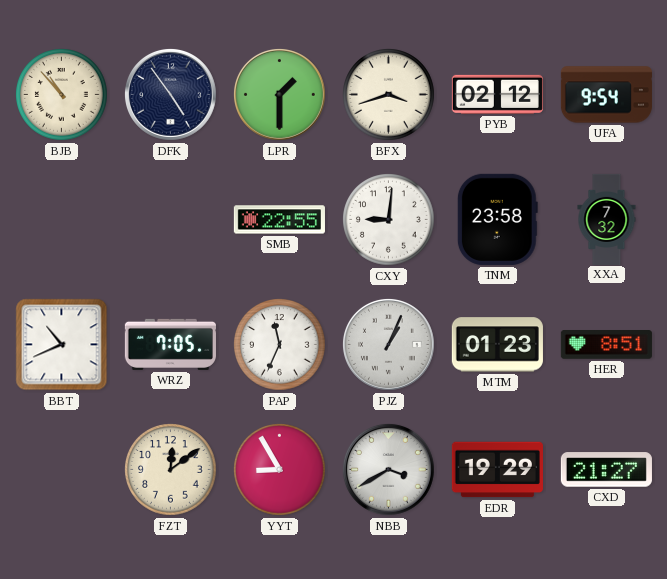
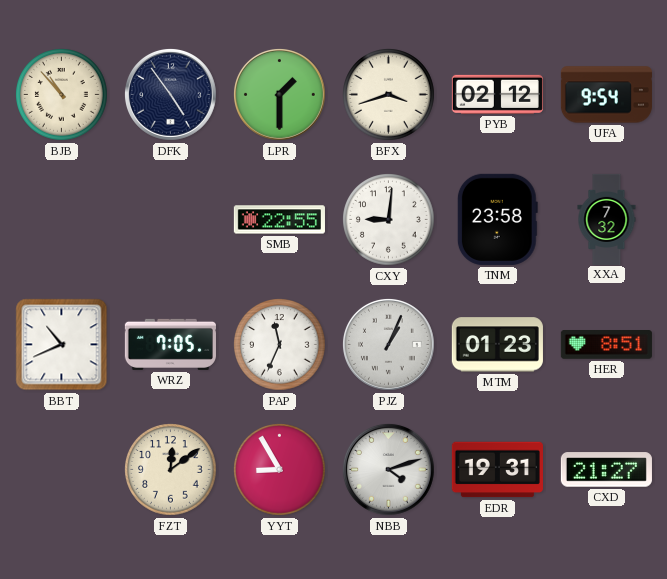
NBB: 3:40 -> 4:12
EDR: 19:29 -> 19:31
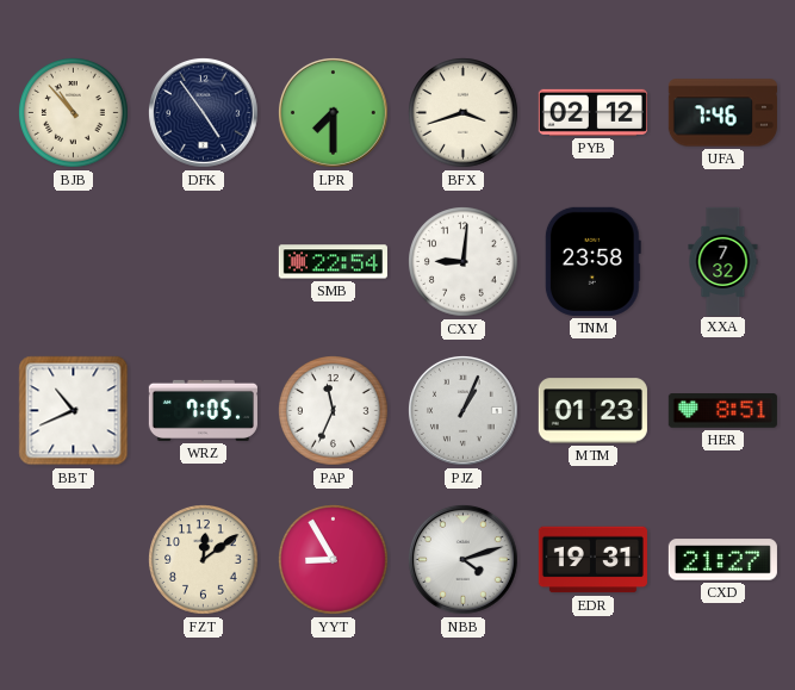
LPR: 1:30 -> 7:30
UFA: 9:54 -> 7:46
SMB: 22:55 -> 22:54
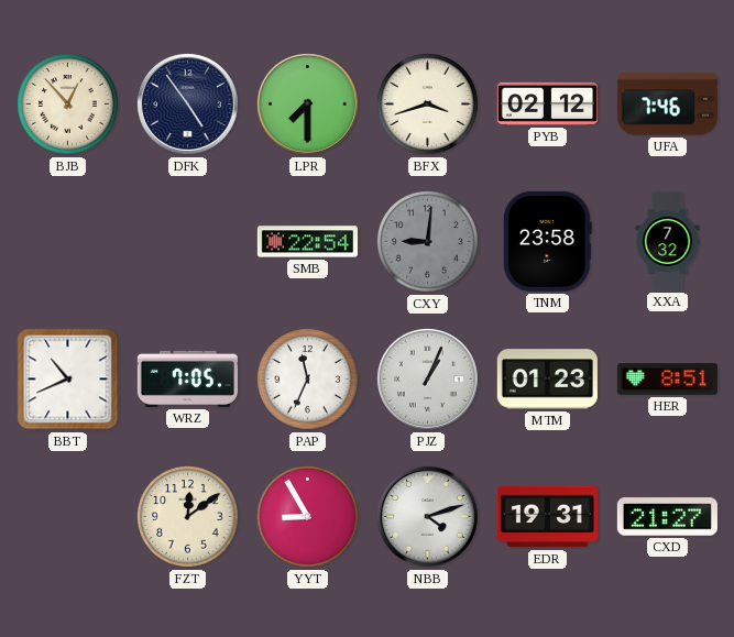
BJB: 10:53 -> 12:53
CXY dial: white -> grey
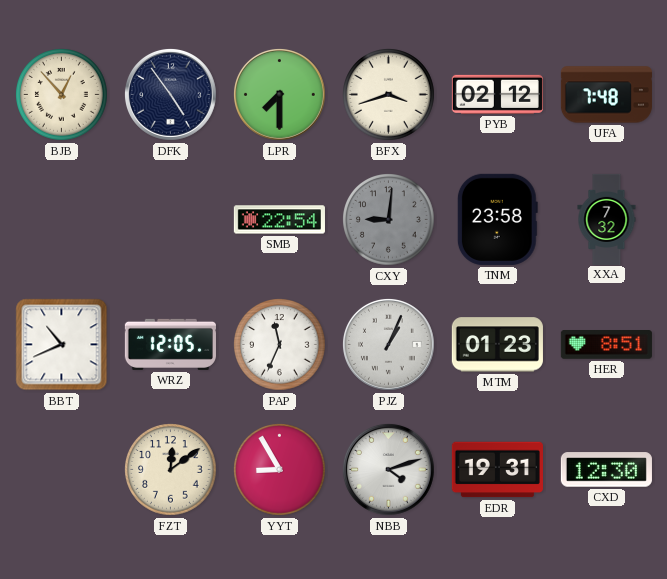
UFA: 7:46 -> 7:48
WRZ: 7:05 -> 12:05
CXD: 21:27 -> 12:30
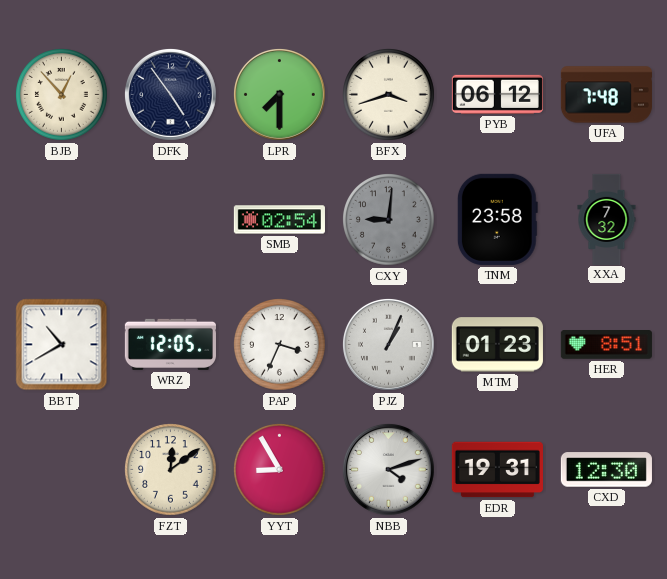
PYB: 02:12 -> 06:12
SMB: 22:54 -> 02:54
BBT: 10:41 -> 10:40
PAP: 11:34 -> 3:34
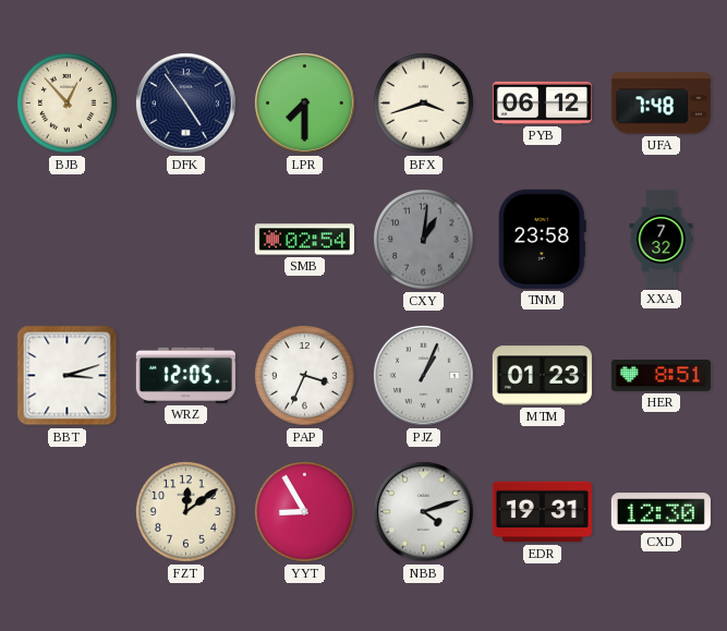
CXY: 9:01 -> 1:01
BBT: 10:40 -> 3:12
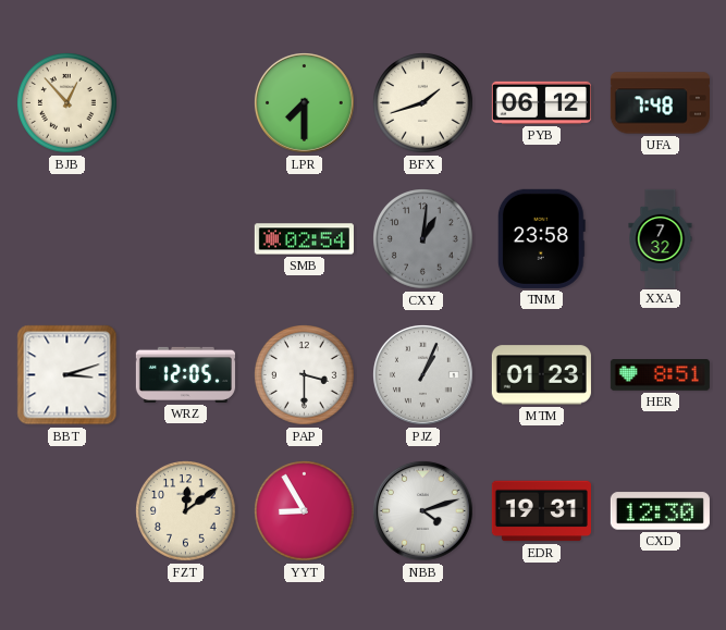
DFK: 4:54 -> none
BFX: 3:42 -> 1:42
PAP: 3:34 -> 3:30
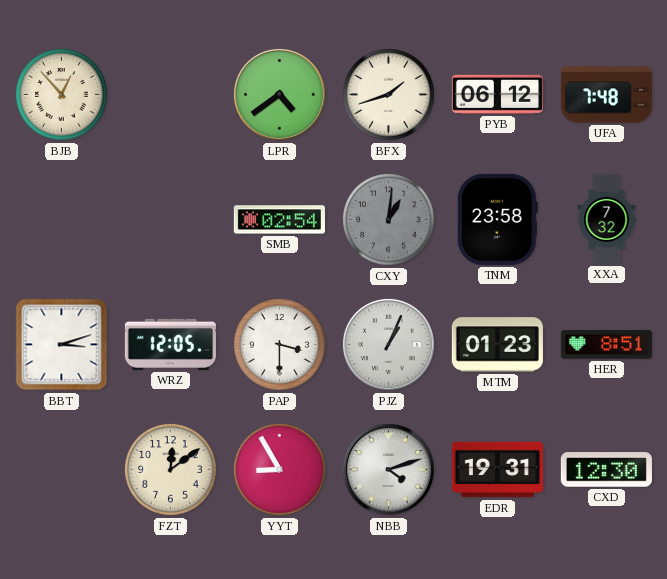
LPR: 7:30 -> 4:39
